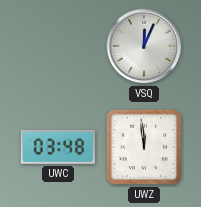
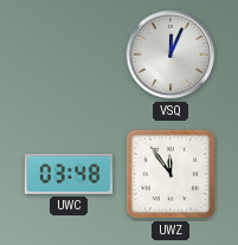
UWZ: 11:59 -> 11:54
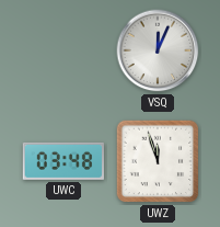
UWZ: 11:54 -> 11:57
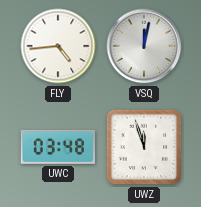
FLY: none -> 4:44
VSQ: 12:04 -> 12:02
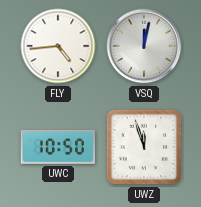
UWC: 03:48 -> 10:50
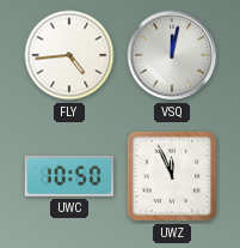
UWZ: 11:57 -> 11:56
